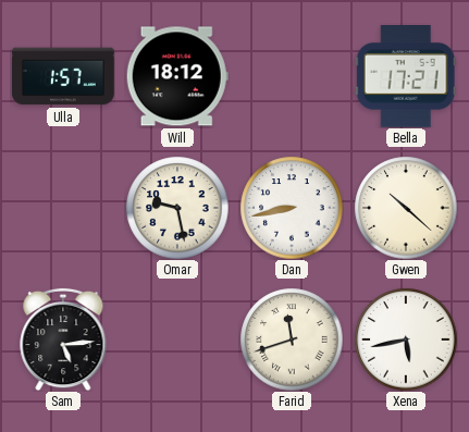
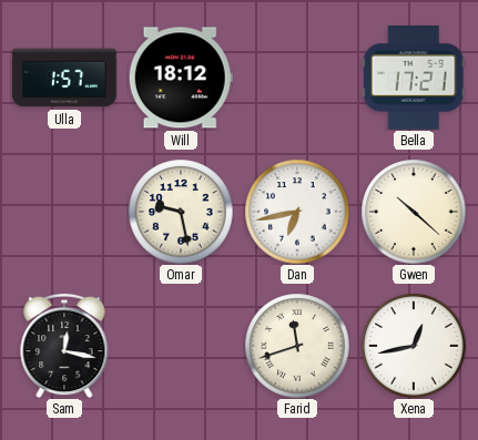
Dan: 8:43 -> 6:43
Sam: 5:14 -> 12:17
Xena: 5:43 -> 12:43
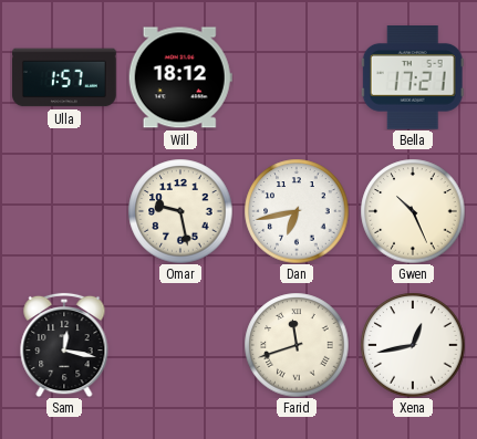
Gwen: 10:22 -> 10:26
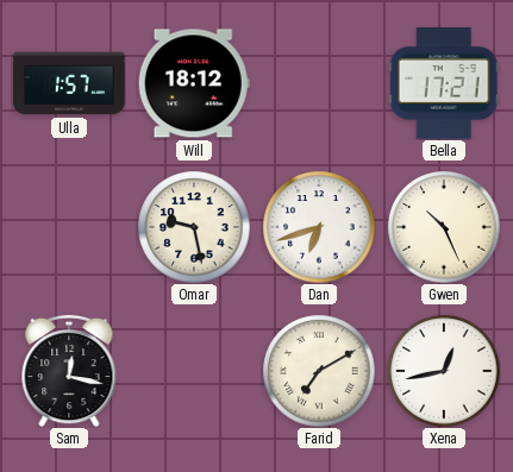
Dan: 6:43 -> 6:42
Farid: 11:42 -> 7:10
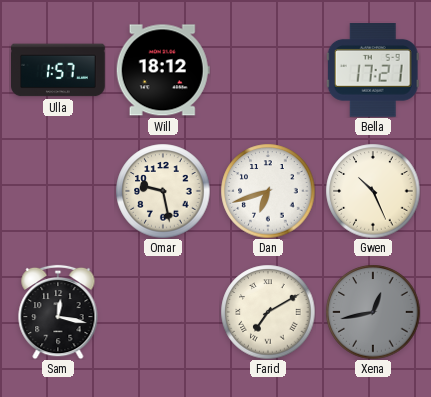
Xena dial: white -> grey
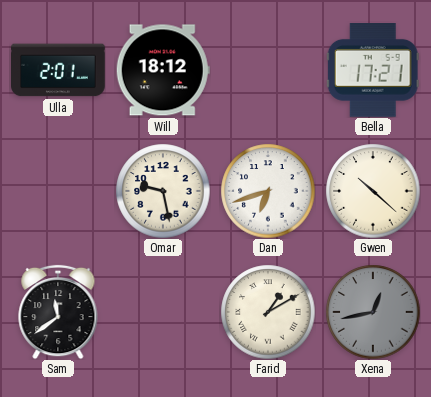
Ulla: 1:57 -> 2:01
Gwen: 10:26 -> 10:22
Sam: 12:17 -> 11:39
Farid: 7:10 -> 1:10
